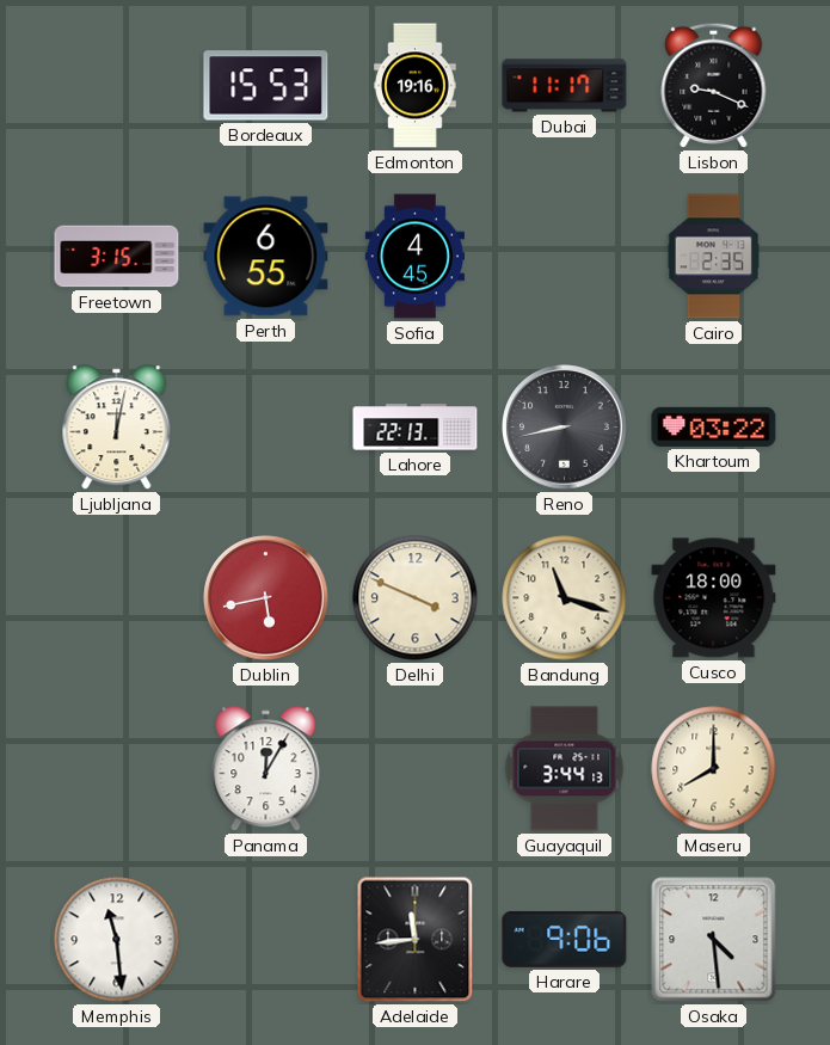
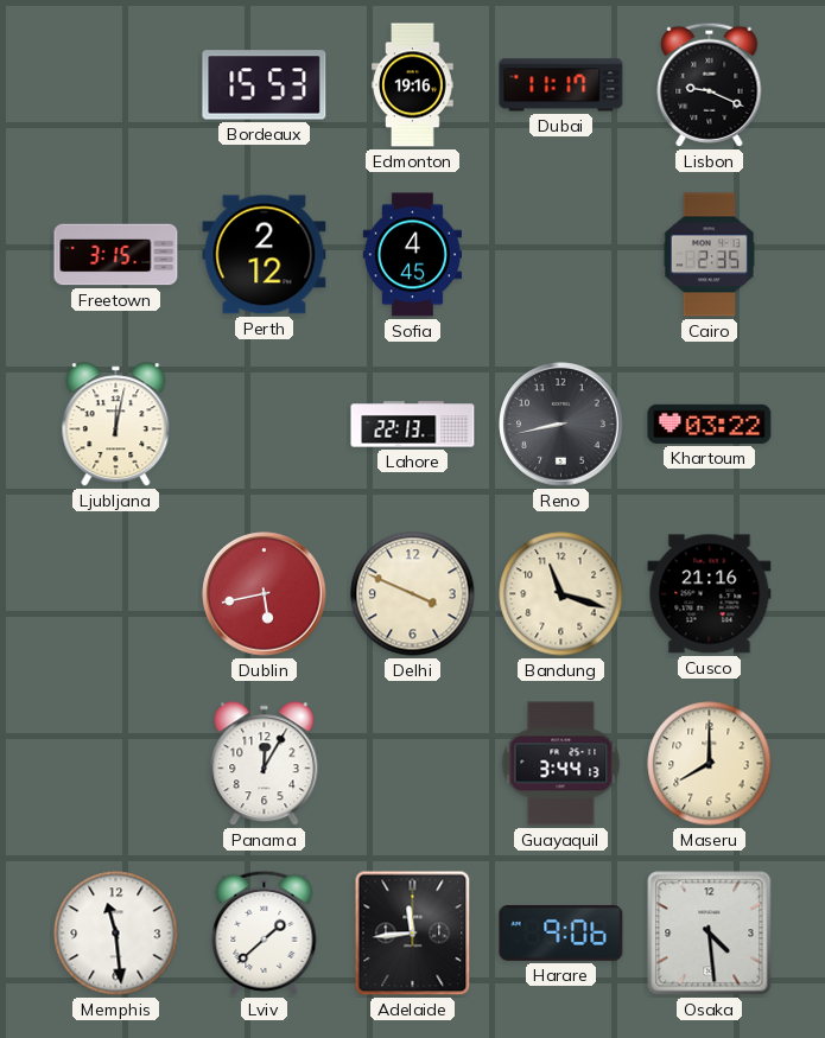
Perth: 6:55 -> 2:12
Cusco: 18:00 -> 21:16
Lviv: none -> 1:38
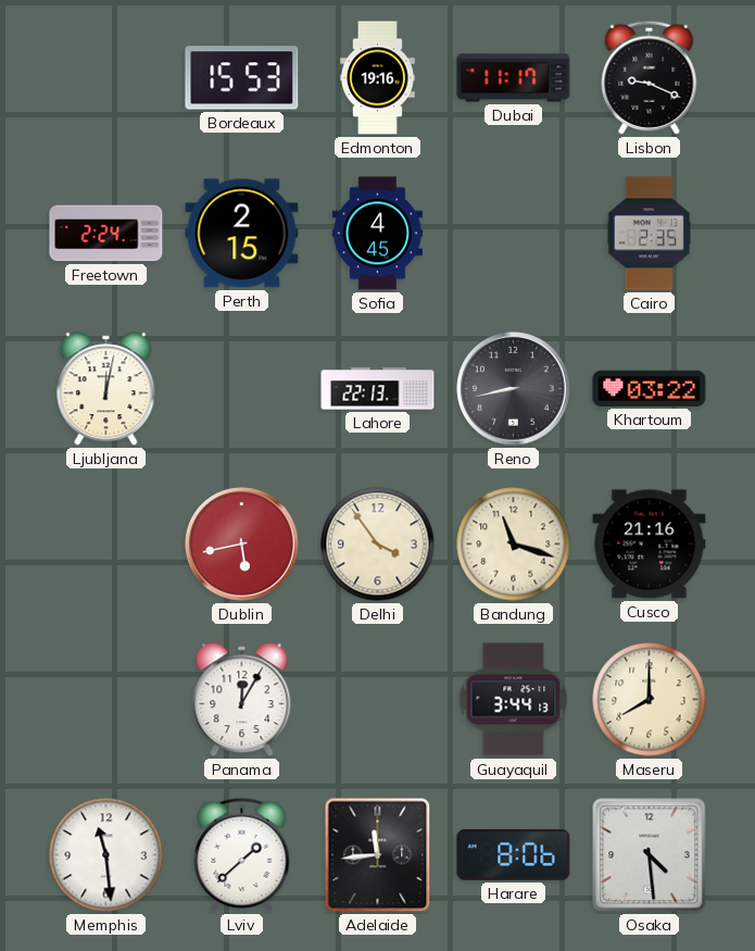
Freetown: 3:15 -> 2:24
Perth: 2:12 -> 2:15
Delhi: 3:49 -> 3:54
Harare: 9:06 -> 8:06
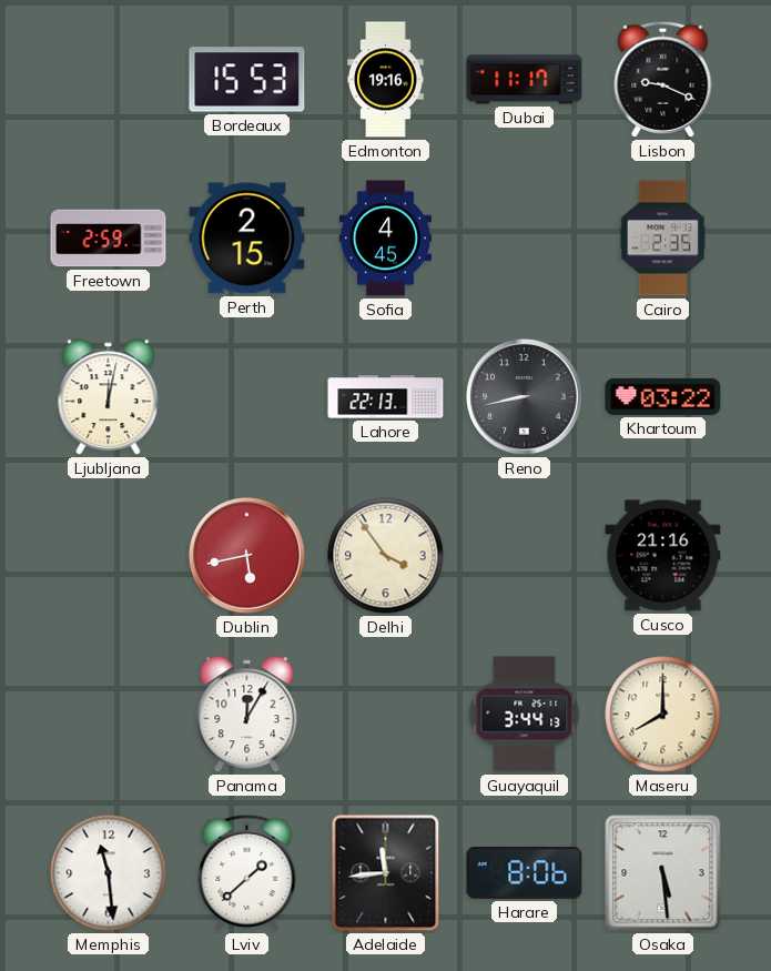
Freetown: 2:24 -> 2:59
Bandung: 11:18 -> none
Osaka: 4:29 -> 5:29
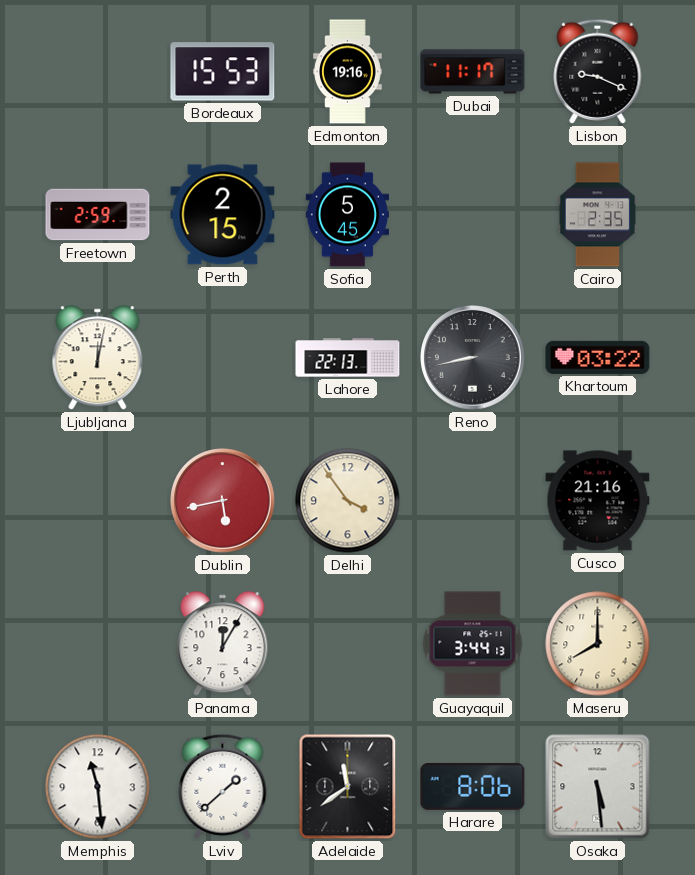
Sofia: 4:45 -> 5:45
Adelaide: 11:44 -> 11:39
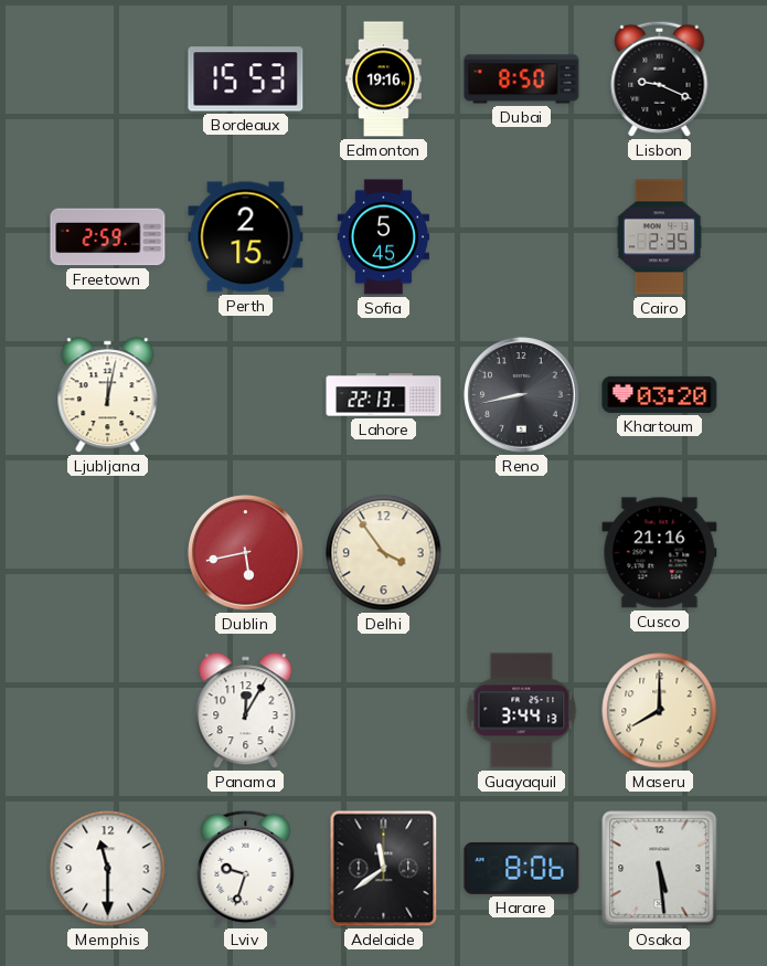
Dubai: 11:17 -> 8:50
Khartoum: 03:22 -> 03:20
Memphis: 11:29 -> 11:30
Lviv: 1:38 -> 9:33
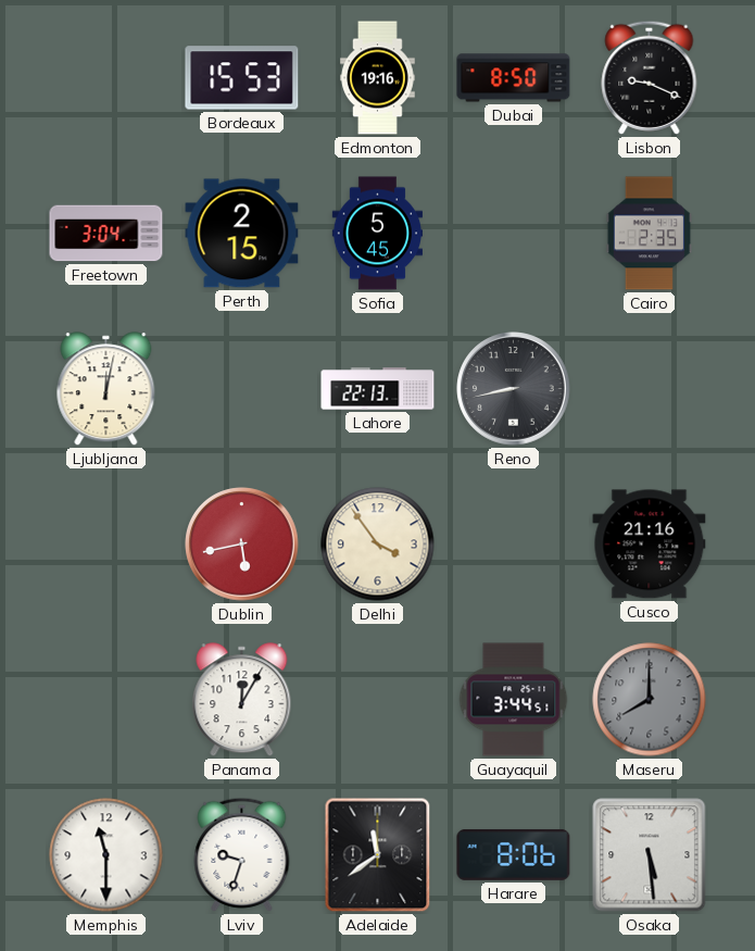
Freetown: 2:59 -> 3:04
Khartoum: 03:20 -> none
Guayaquil: 3:44:13 -> 3:44:51
Maseru dial: cream -> grey
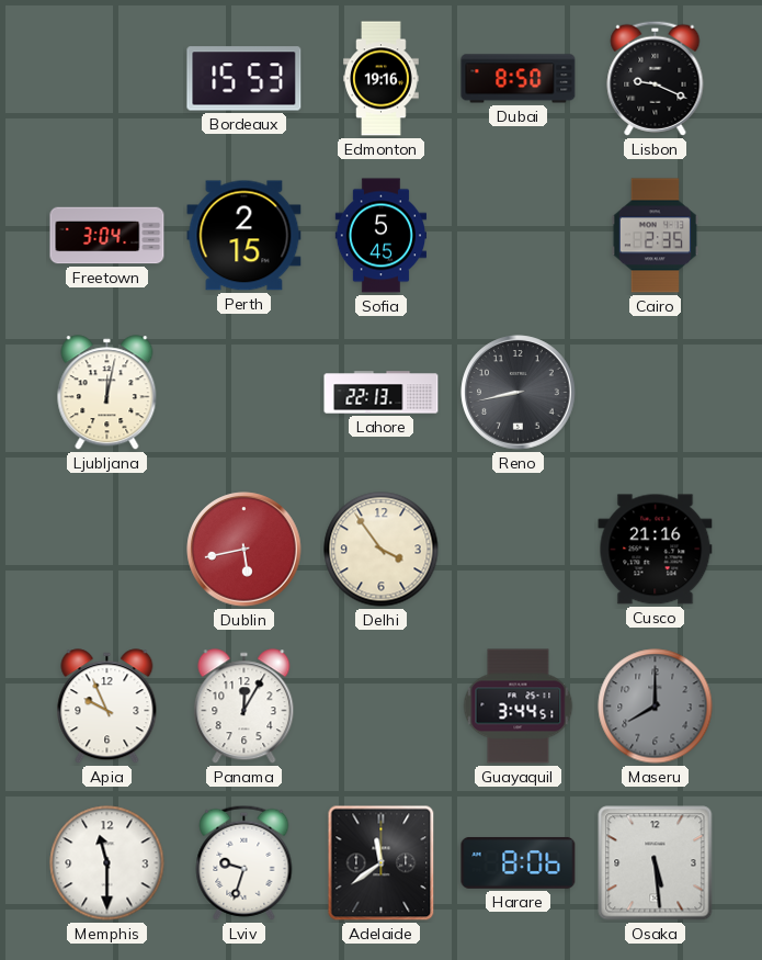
Apia: none -> 9:56
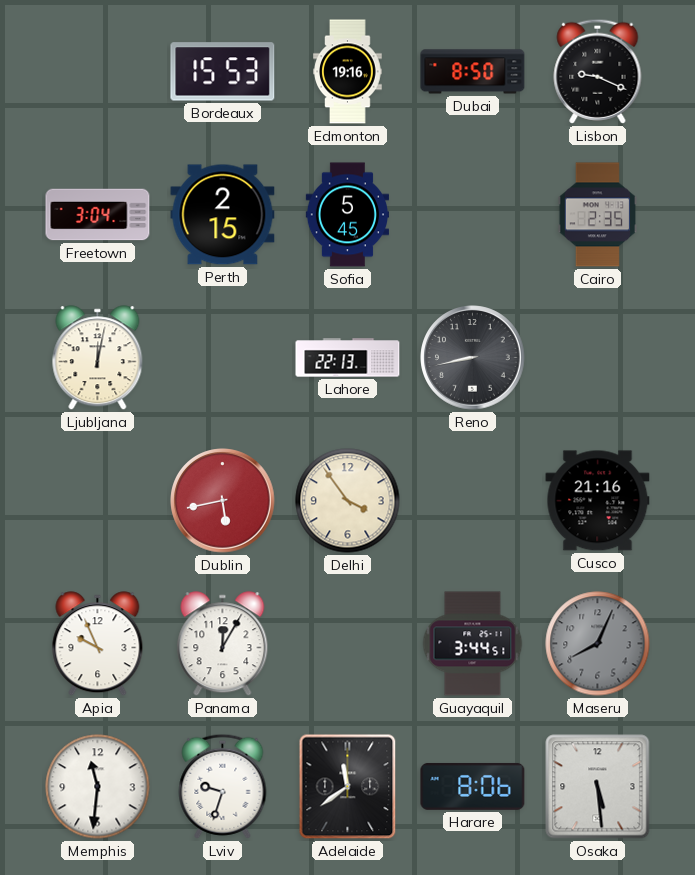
Maseru: 8:00 -> 8:04
Memphis: 11:30 -> 11:31
